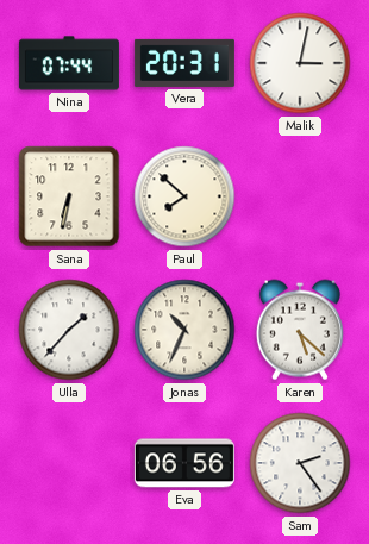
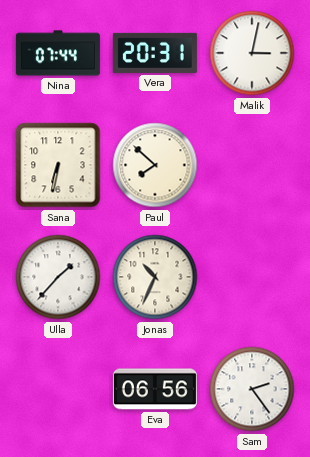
Karen: 5:22 -> none
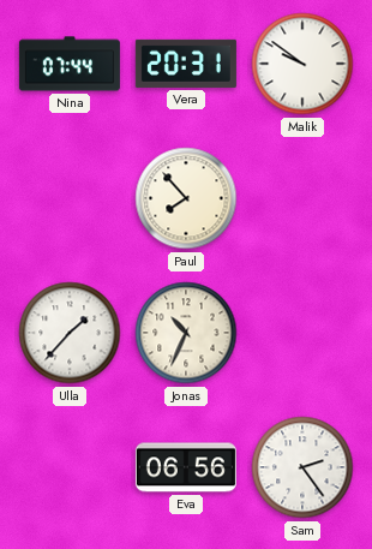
Malik: 3:02 -> 9:51
Sana: 6:32 -> none
Paul: 7:52 -> 7:53
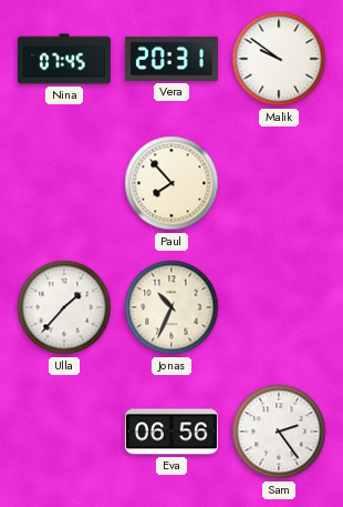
Nina: 07:44 -> 07:45
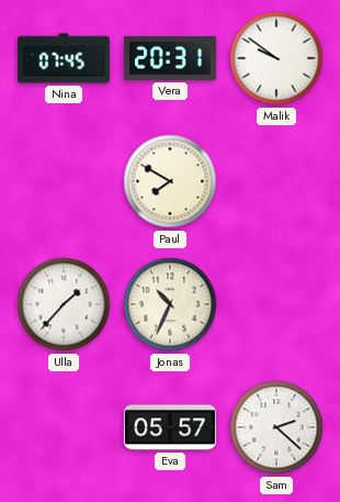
Paul: 7:53 -> 7:50
Eva: 06:56 -> 05:57
Sam: 2:24 -> 2:22
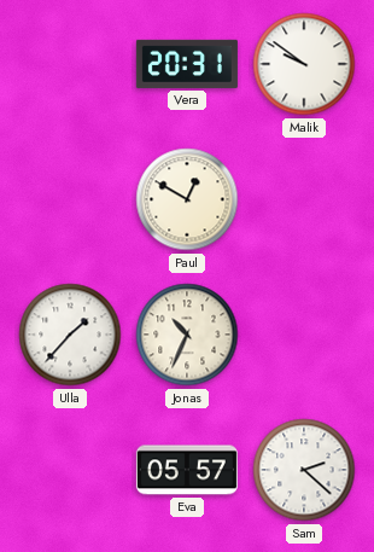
Nina: 07:45 -> none
Paul: 7:50 -> 12:50
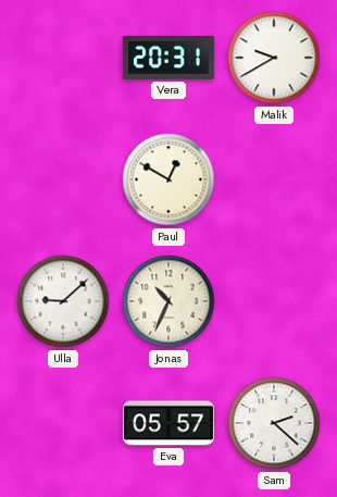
Malik: 9:51 -> 9:40
Ulla: 1:37 -> 9:08
